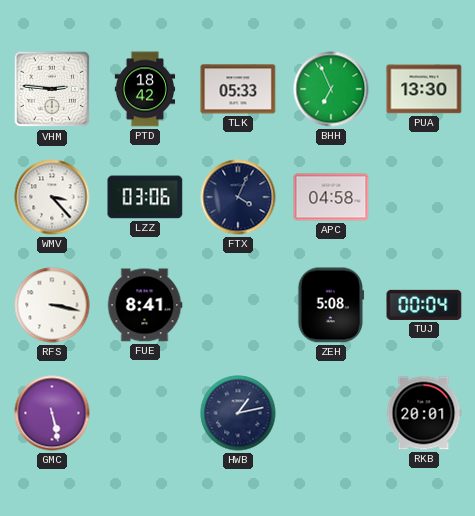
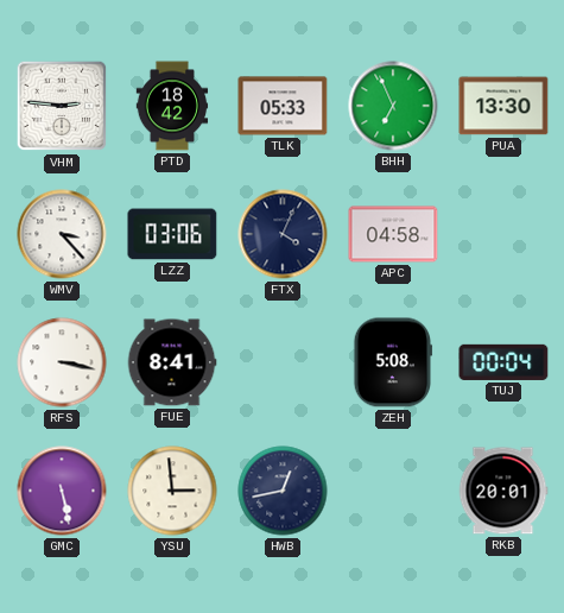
YSU: none -> 2:59
HWB: 1:13 -> 12:43
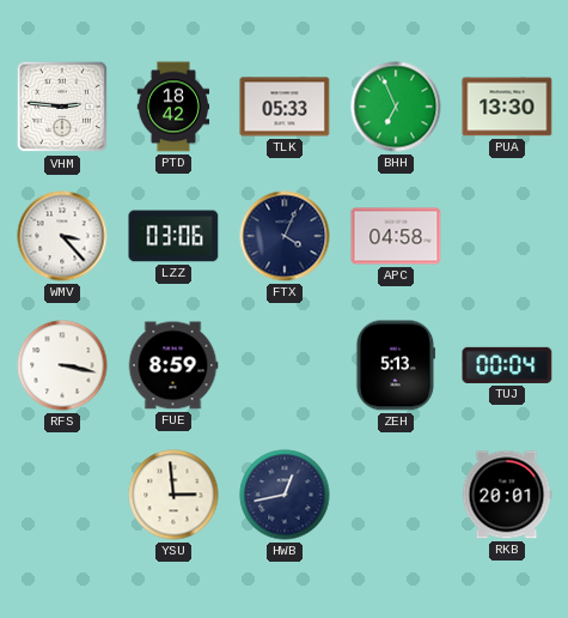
FUE: 8:41 -> 8:59
ZEH: 5:08 -> 5:13
GMC: 5:28 -> none
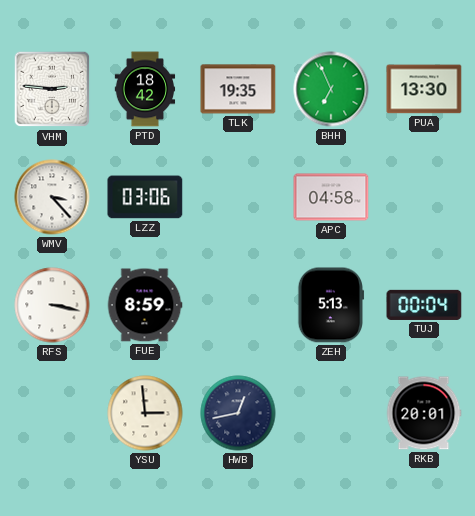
TLK: 05:33 -> 19:35
FTX: 4:04 -> none
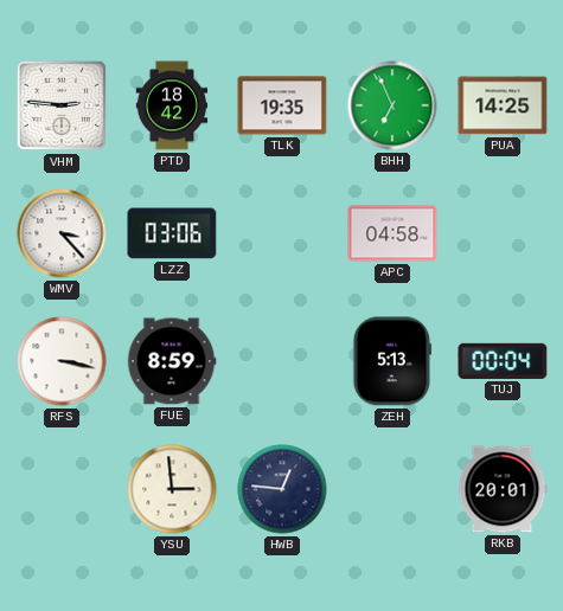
PUA: 13:30 -> 14:25
HWB: 12:43 -> 12:46
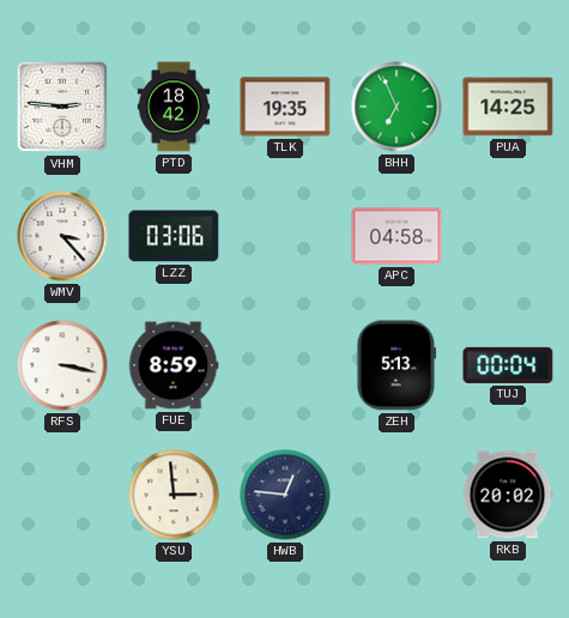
RKB: 20:01 -> 20:02
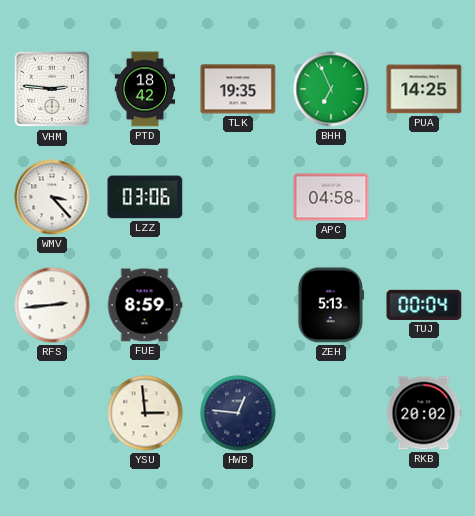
RFS: 3:17 -> 2:44
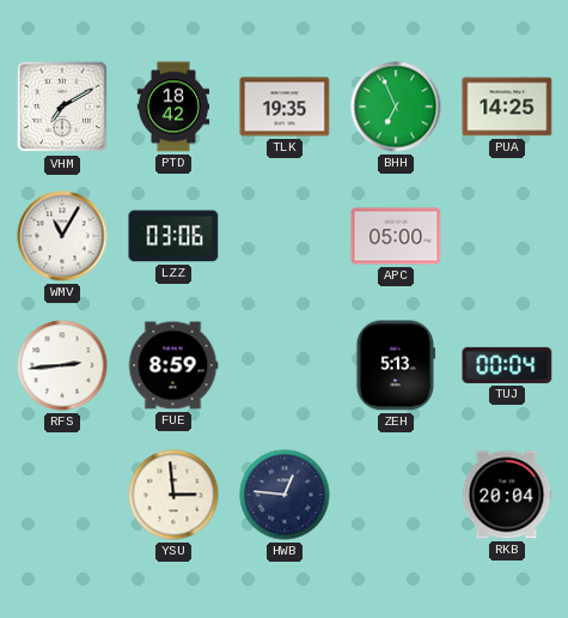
VHM: 2:46 -> 7:10
WMV: 3:23 -> 11:05
APC: 04:58 -> 05:00
RKB: 20:02 -> 20:04
